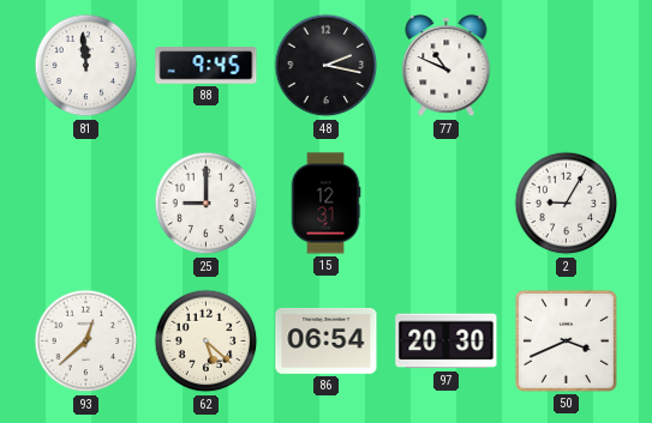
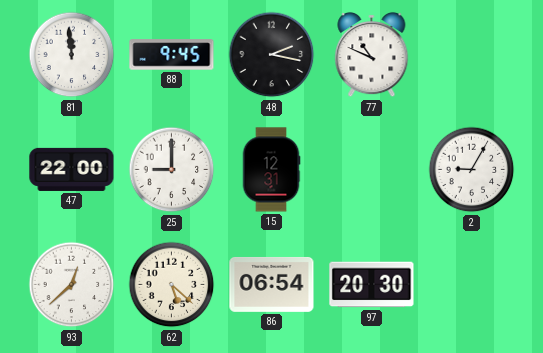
47: none -> 22:00
50: 3:41 -> none
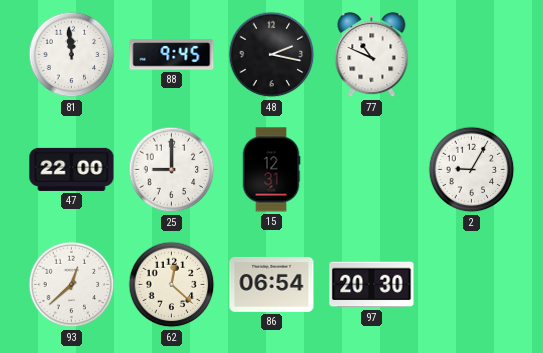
62: 5:22 -> 12:22
